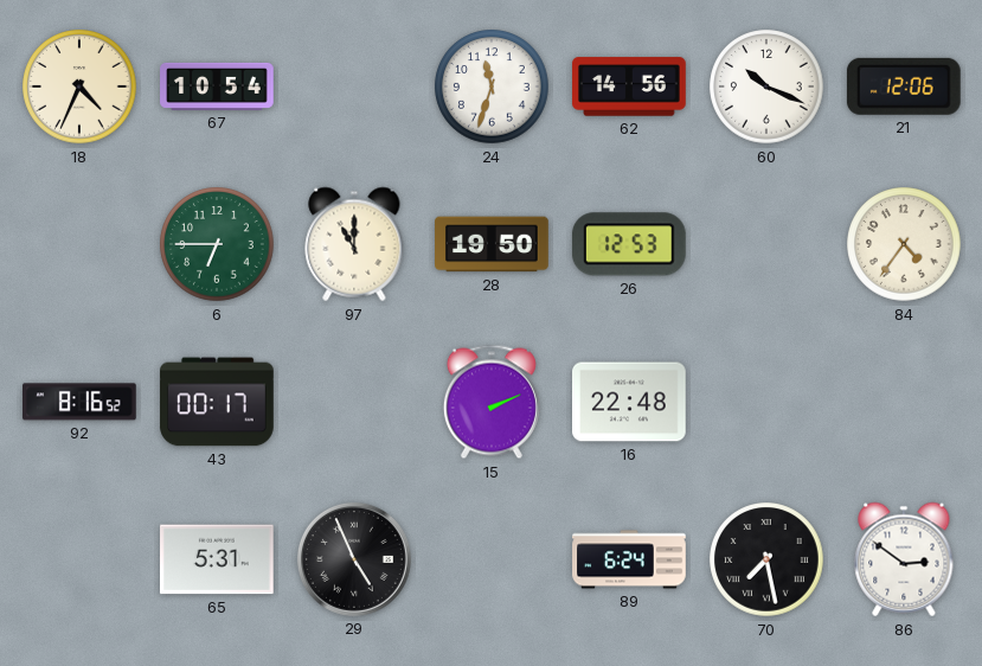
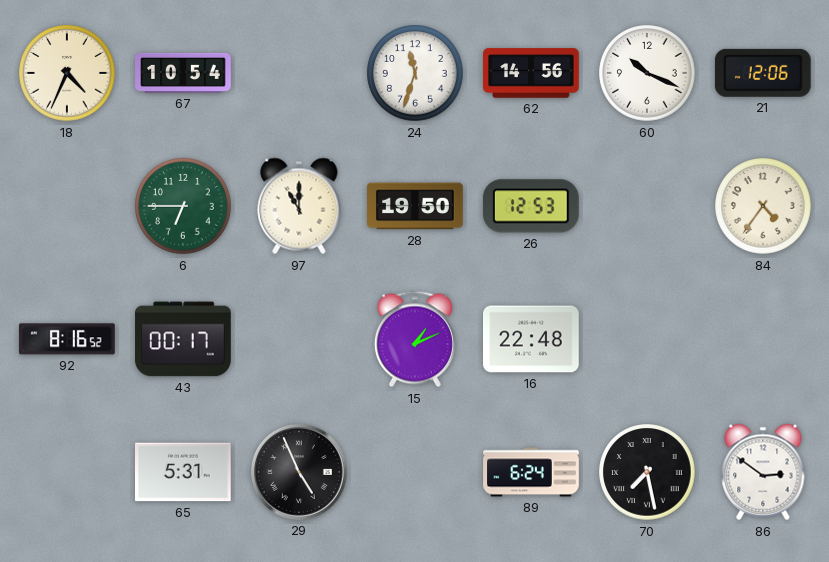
15: 2:11 -> 1:11
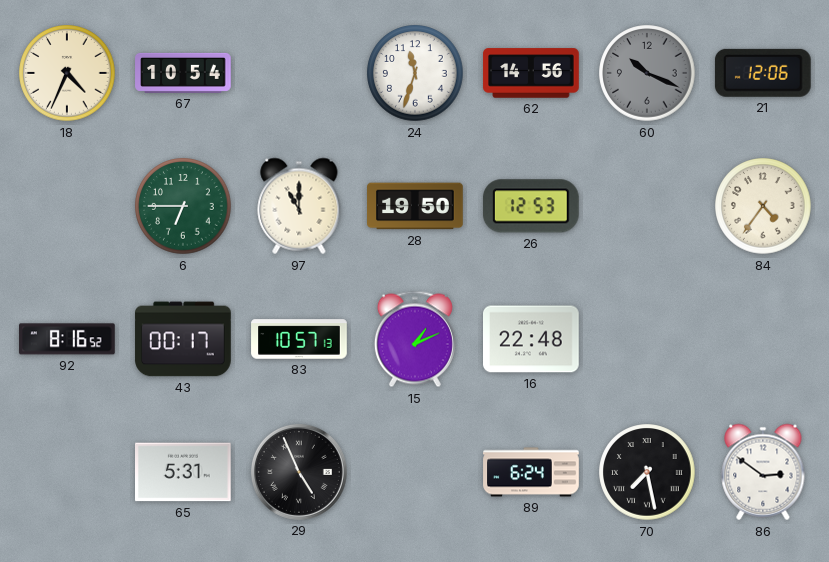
60 dial: white -> grey
83: none -> 10:57
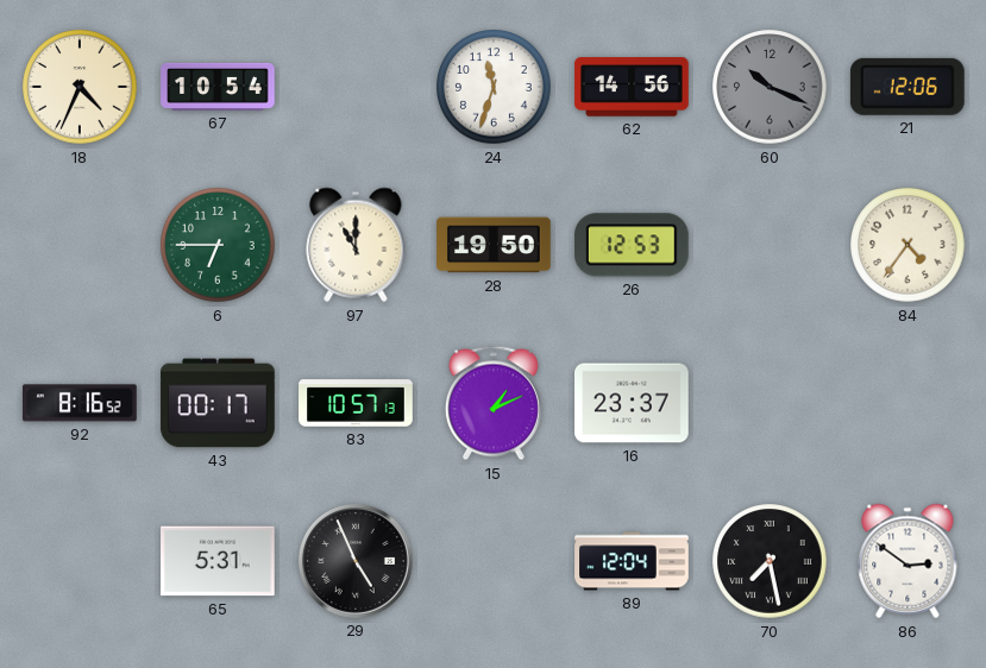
16: 22:48 -> 23:37
89: 6:24 -> 12:04
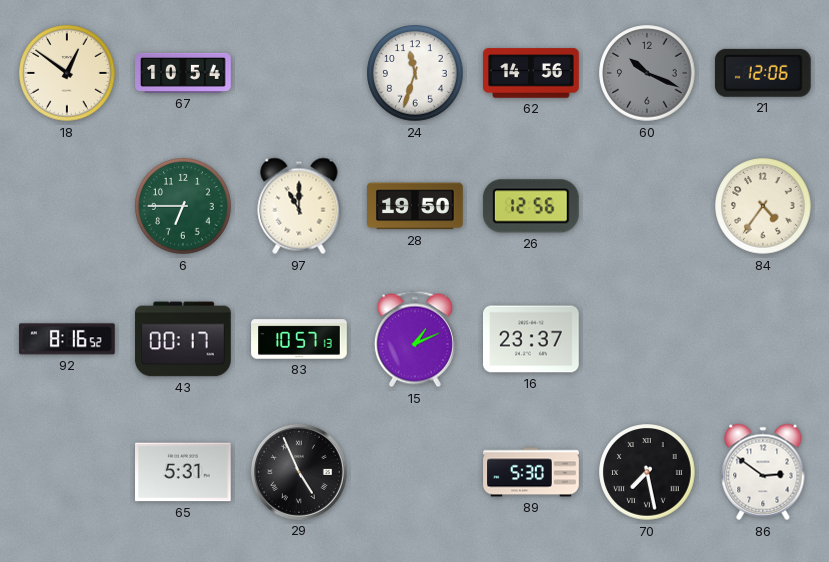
18: 4:34 -> 12:51
26: 12:53 -> 12:56
89: 12:04 -> 5:30
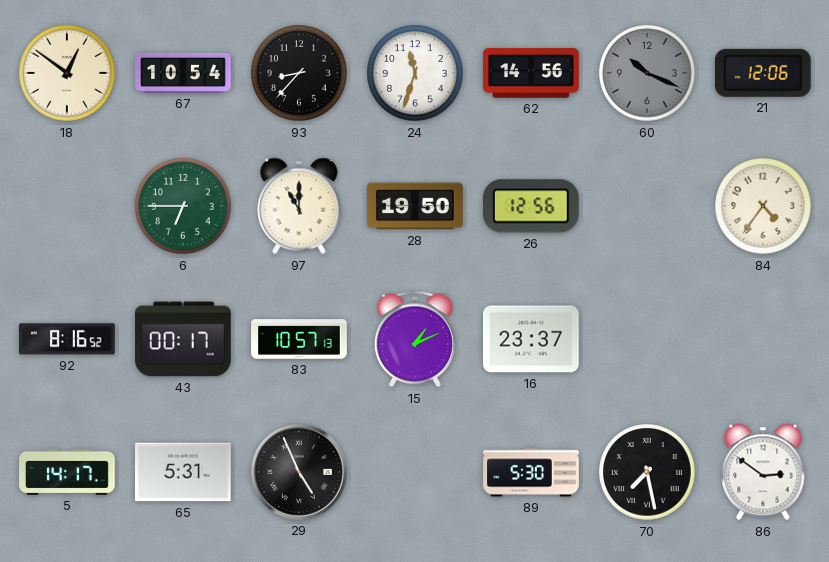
93: none -> 8:37
5: none -> 14:17
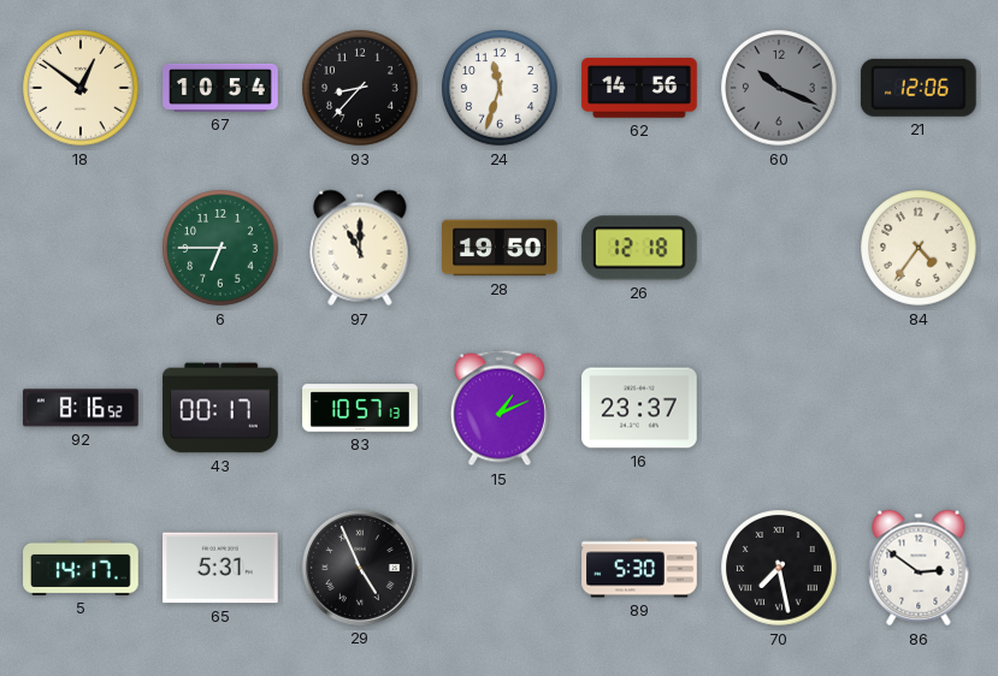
26: 12:56 -> 12:18
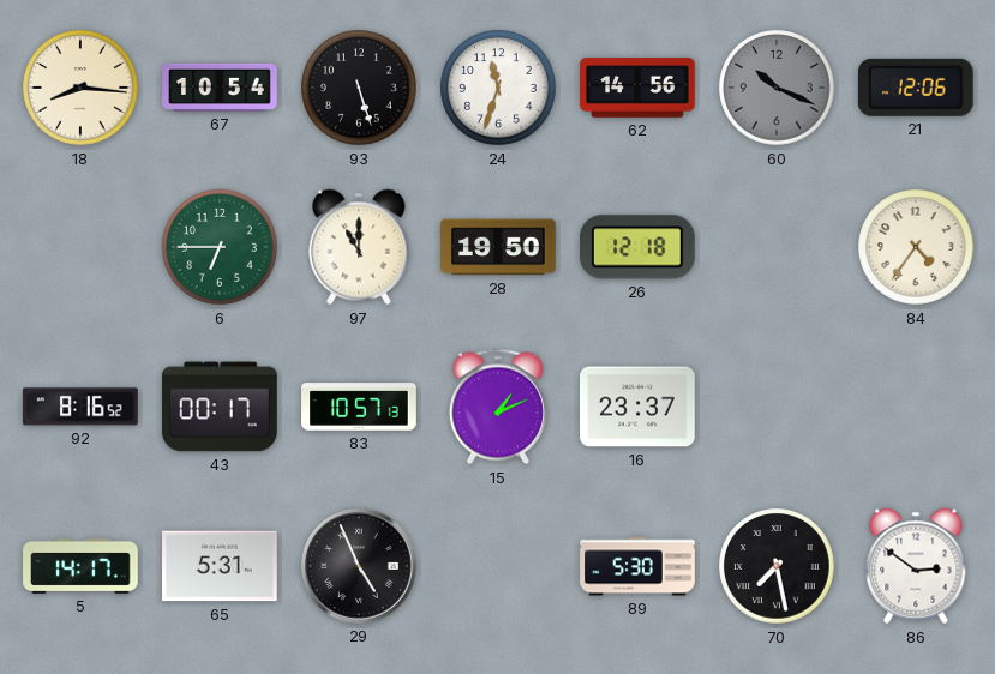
18: 12:51 -> 8:16
93: 8:37 -> 5:27
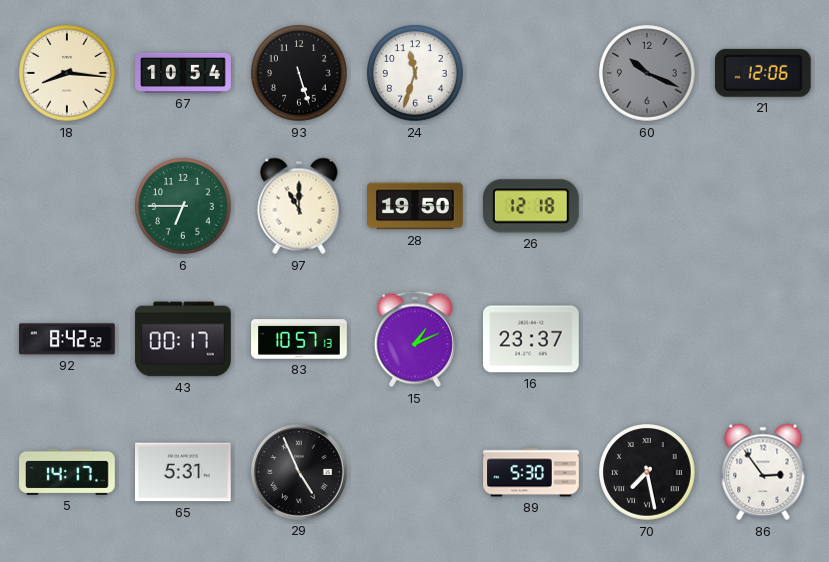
62: 14:56 -> none
84: 4:36 -> none
92: 8:16 -> 8:42
86: 2:51 -> 2:54
